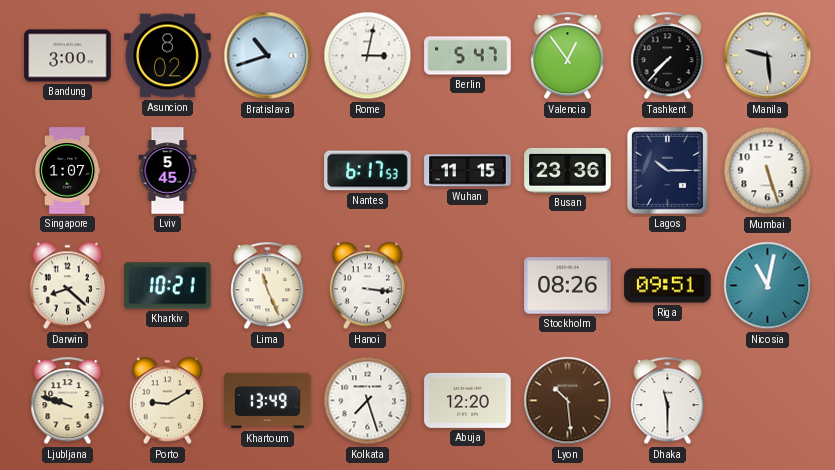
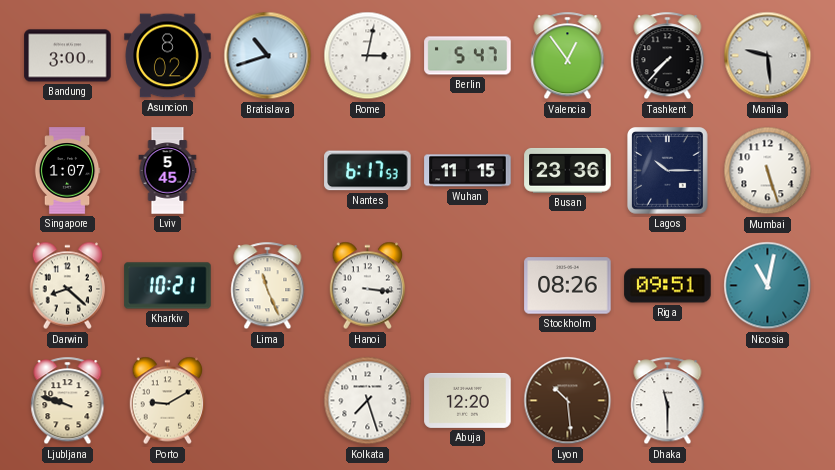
Khartoum: 13:49 -> none
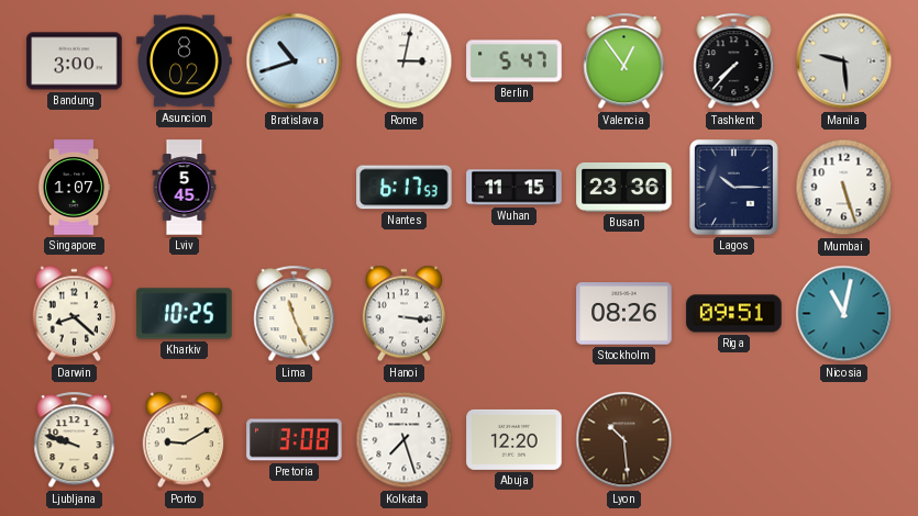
Kharkiv: 10:21 -> 10:25
Pretoria: none -> 3:08
Dhaka: 11:30 -> none
